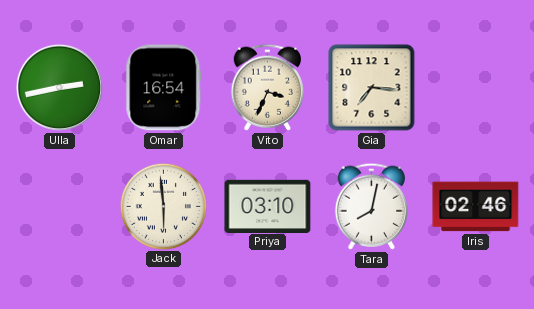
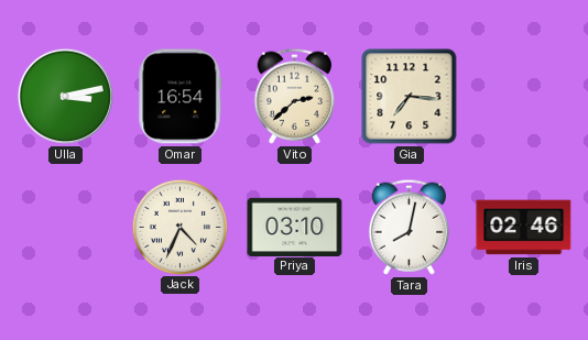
Ulla: 2:43 -> 3:13
Vito: 3:34 -> 2:38
Jack: 5:59 -> 4:34
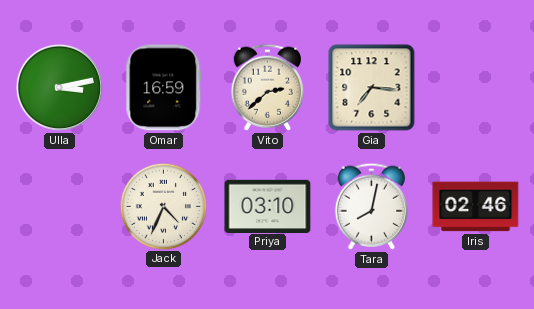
Omar: 16:54 -> 16:59
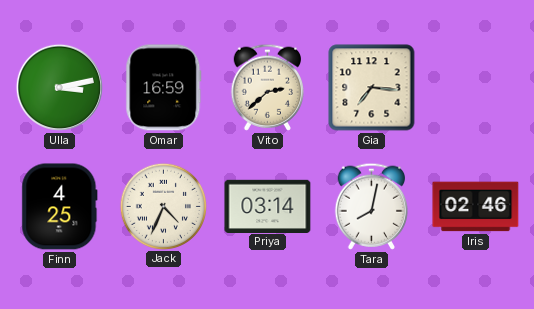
Finn: none -> 4:25
Priya: 03:10 -> 03:14
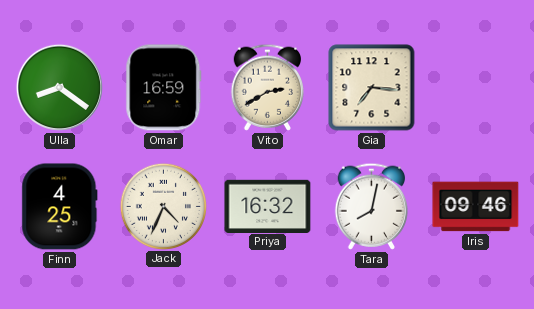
Ulla: 3:13 -> 8:21
Vito: 2:38 -> 2:40
Priya: 03:14 -> 16:32
Iris: 02:46 -> 09:46
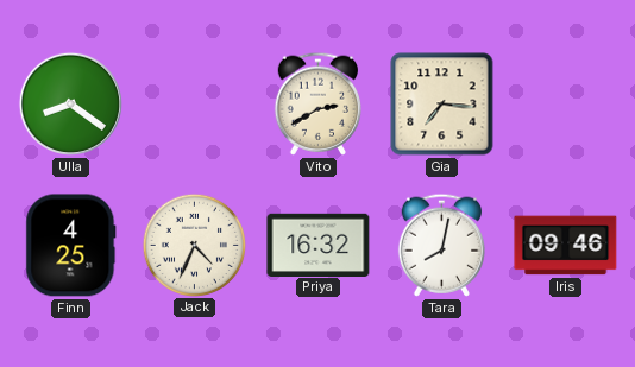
Omar: 16:59 -> none
